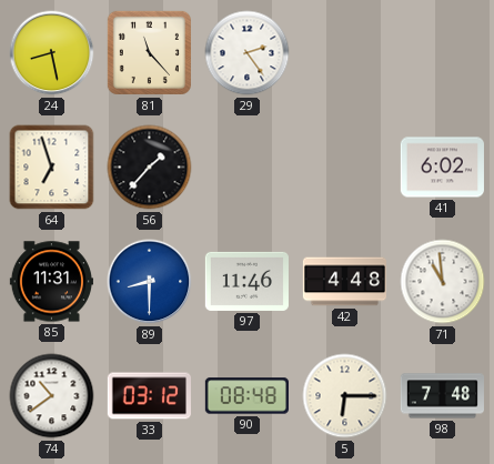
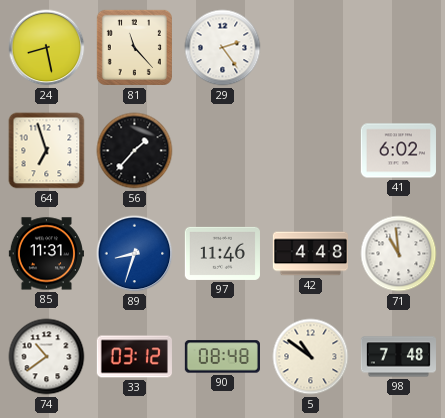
89: 8:30 -> 8:33
5: 6:15 -> 10:51
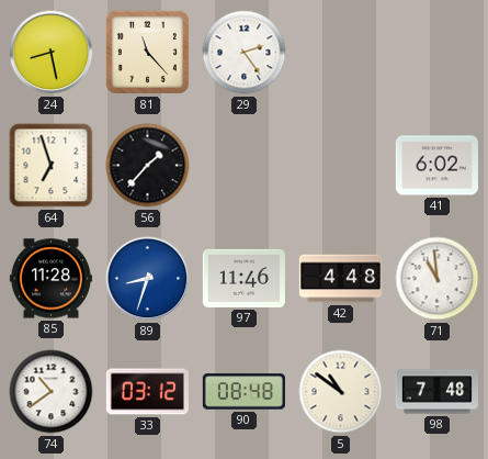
85: 11:31 -> 11:28
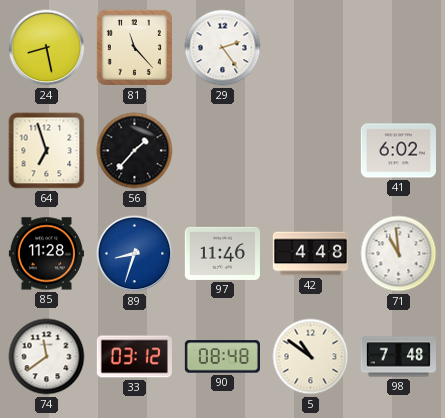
74: 10:39 -> 11:39
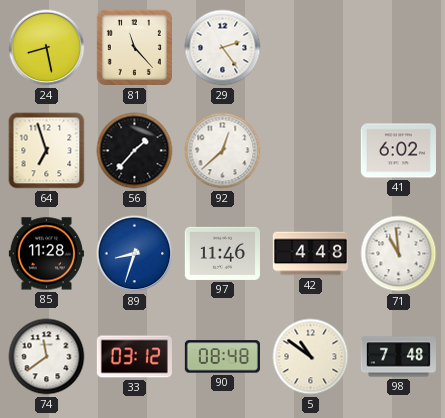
92: none -> 12:38
